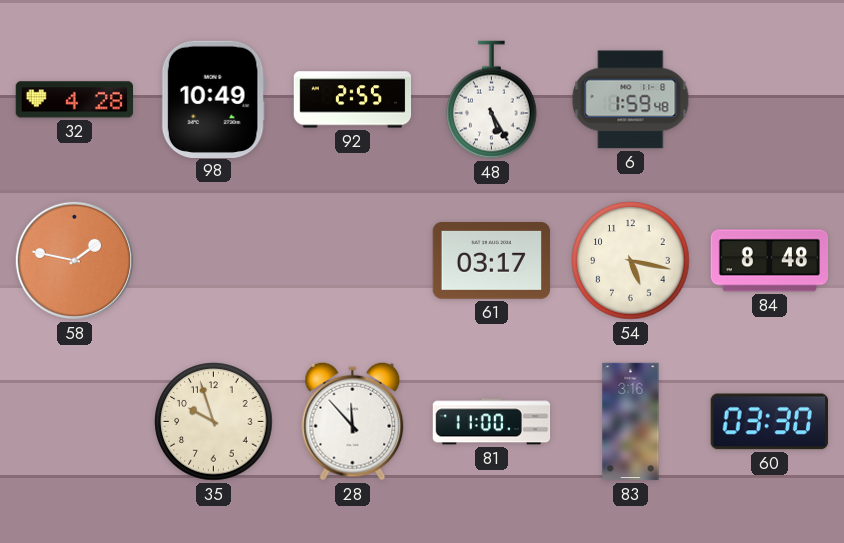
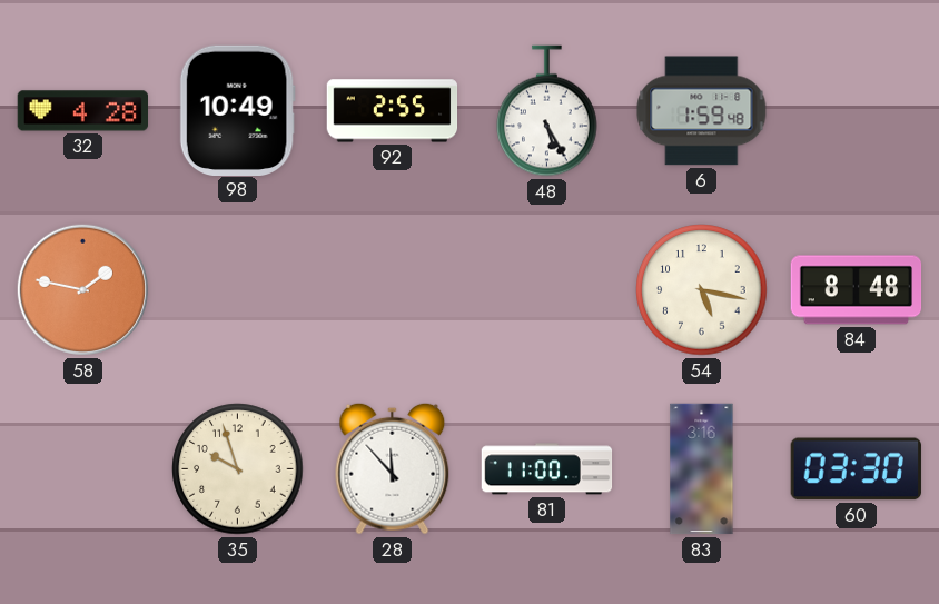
61: 03:17 -> none
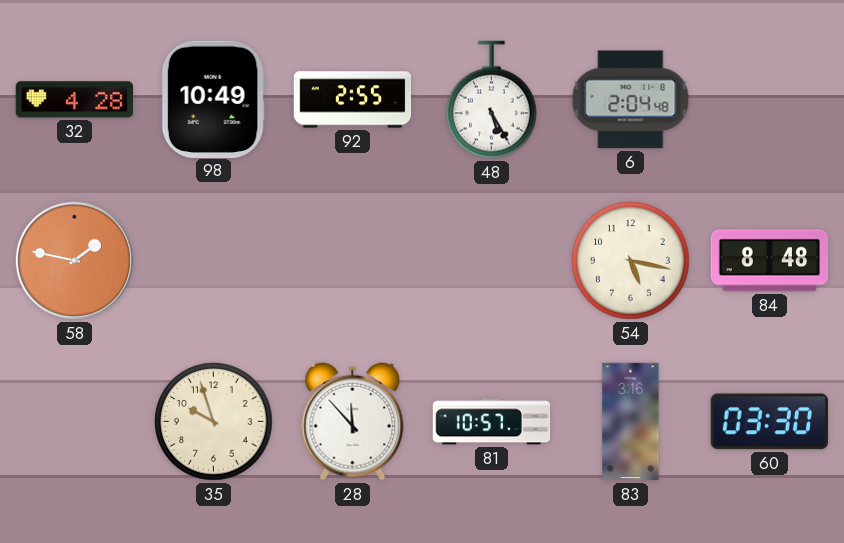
6: 1:59 -> 2:04
81: 11:00 -> 10:57
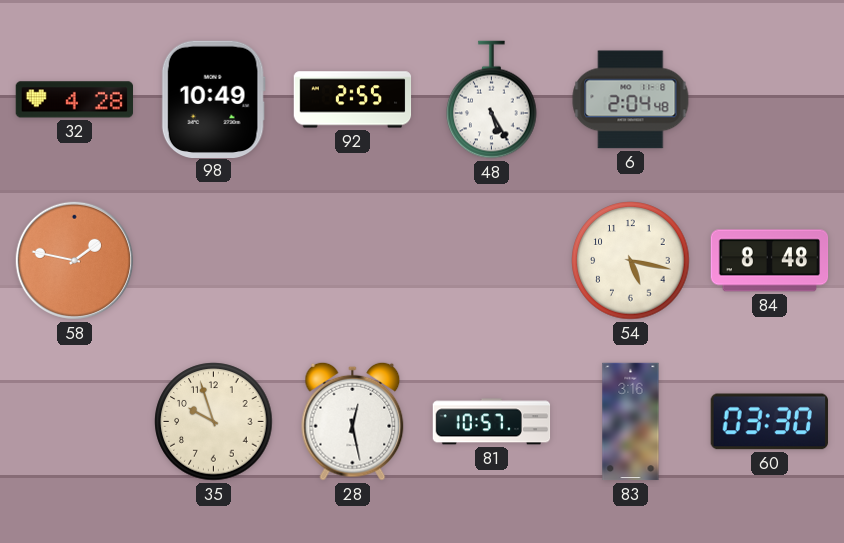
28: 11:53 -> 12:28
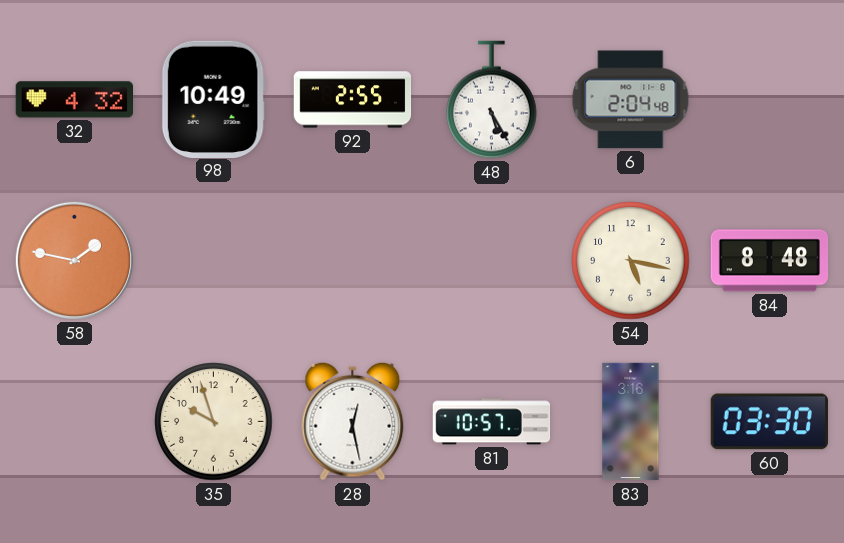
32: 4:28 -> 4:32
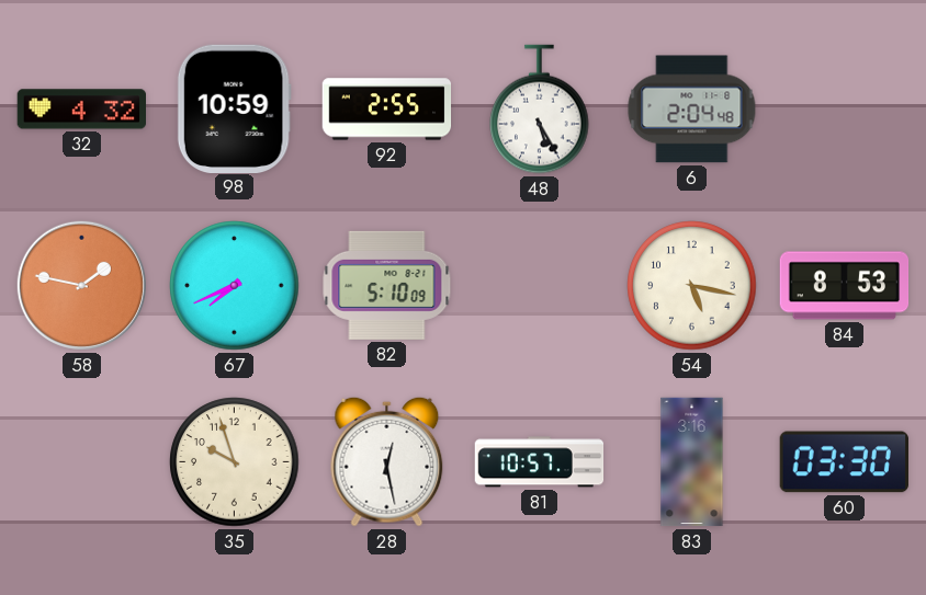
98: 10:49 -> 10:59
67: none -> 7:41
82: none -> 5:10
84: 8:48 -> 8:53
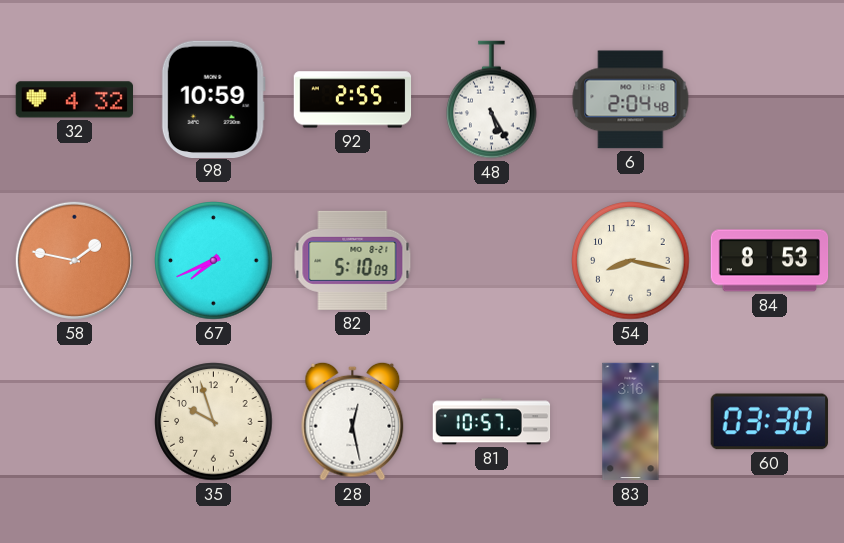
54: 5:17 -> 8:17
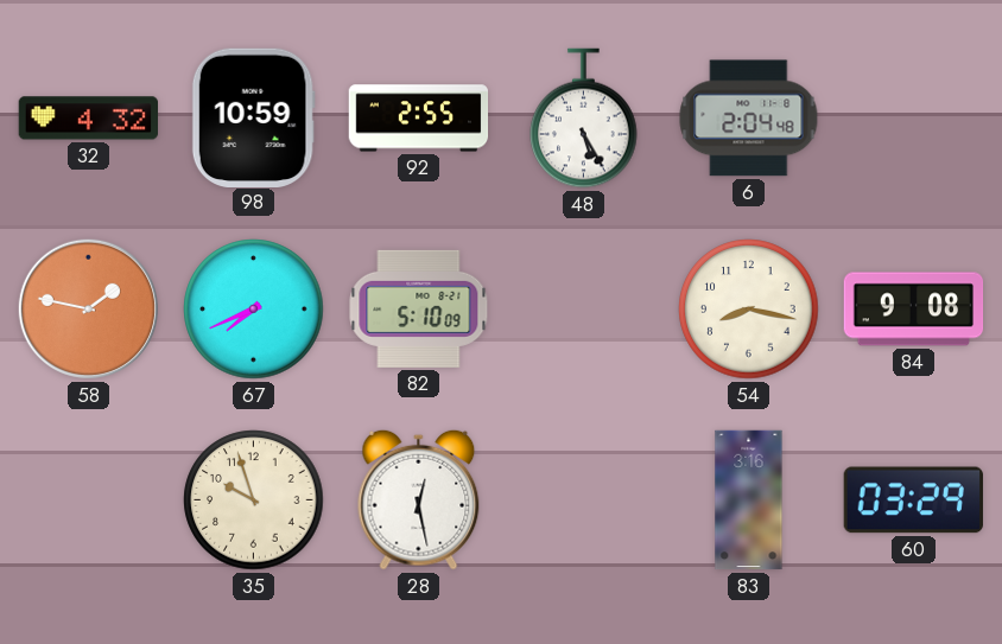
84: 8:53 -> 9:08
81: 10:57 -> none
60: 03:30 -> 03:29
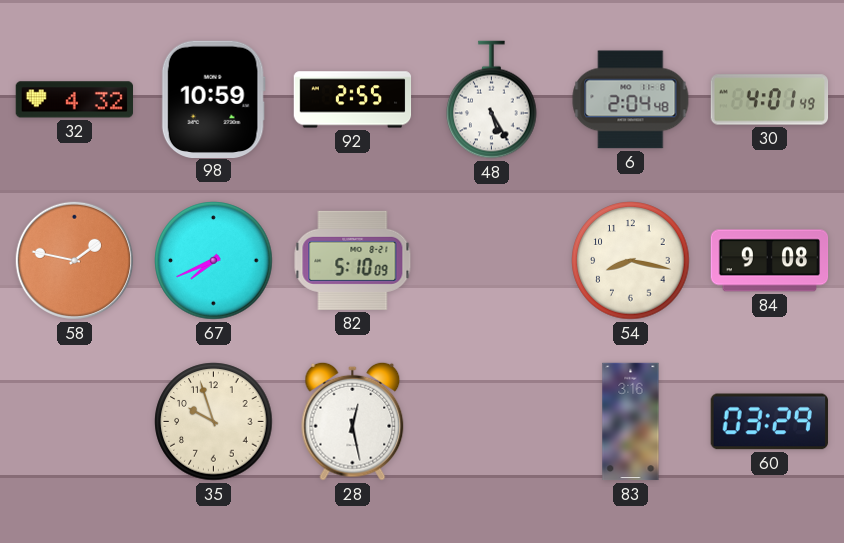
30: none -> 4:01
